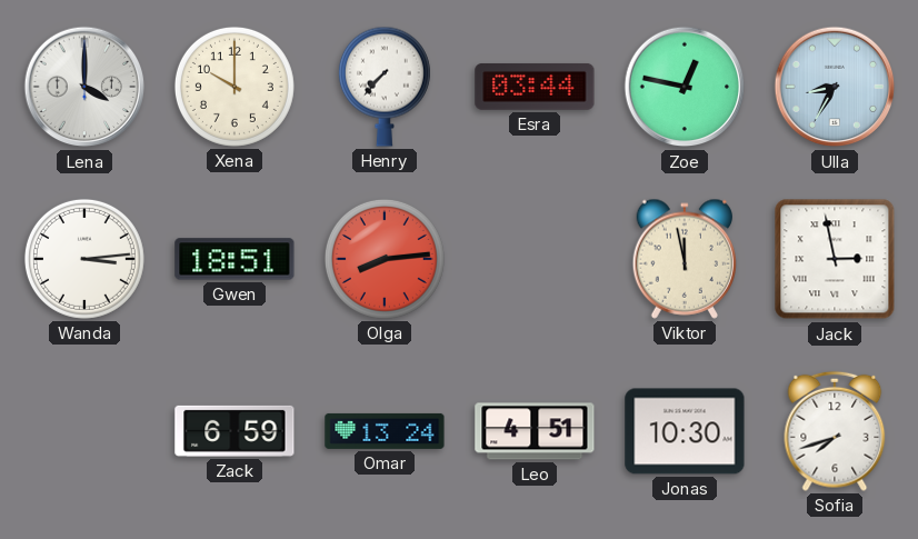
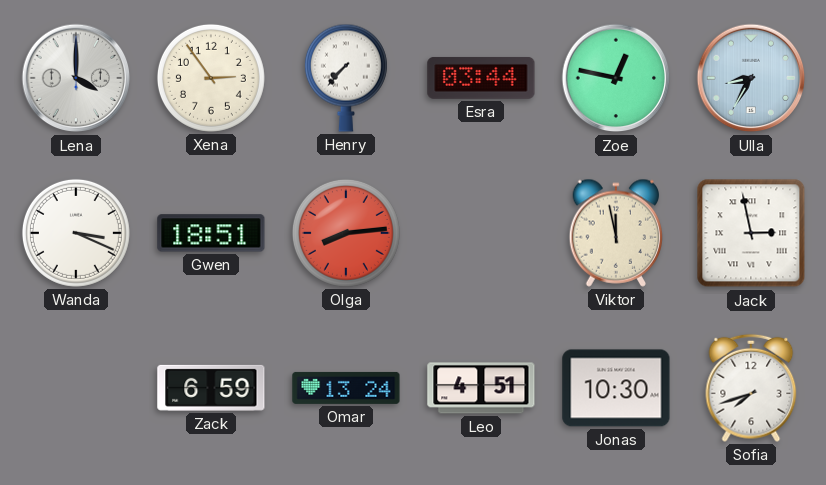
Xena: 10:00 -> 2:54
Wanda: 3:14 -> 3:19
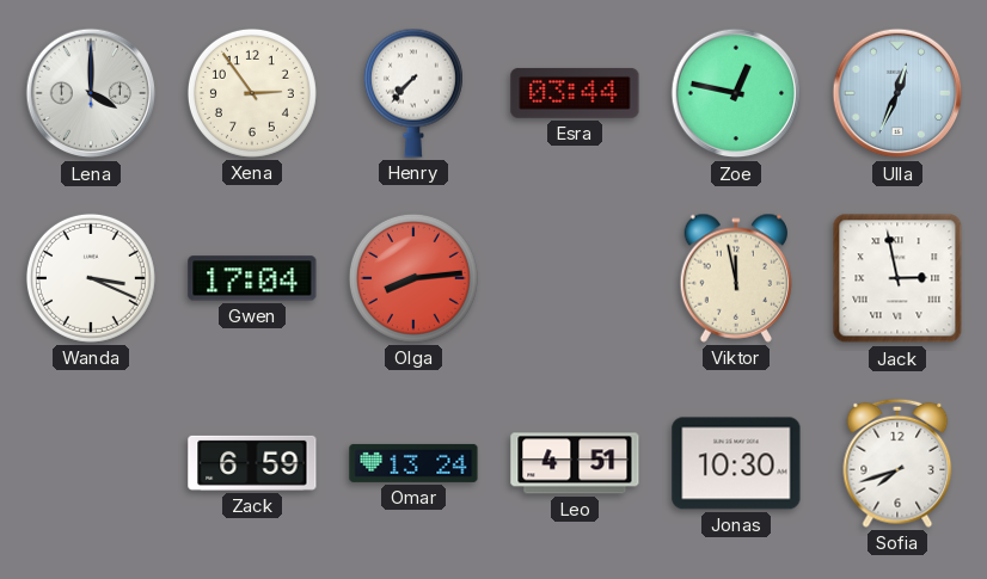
Ulla: 8:35 -> 12:34
Gwen: 18:51 -> 17:04
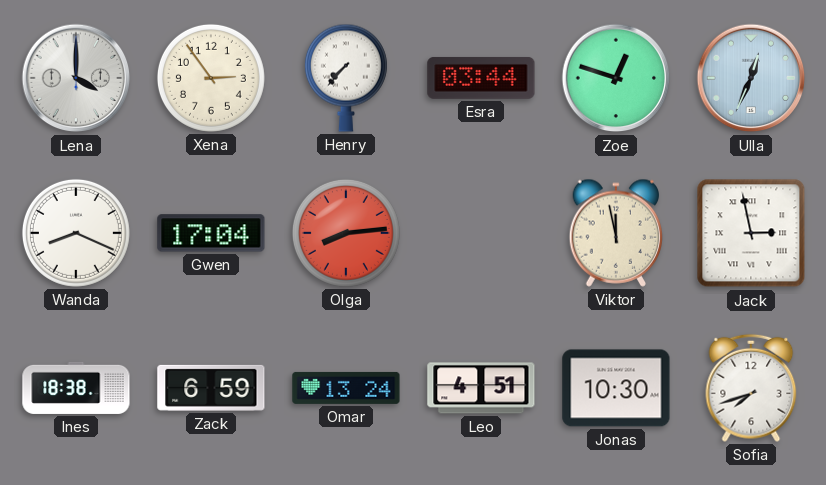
Zoe: 12:47 -> 12:48
Wanda: 3:19 -> 8:19
Ines: none -> 18:38
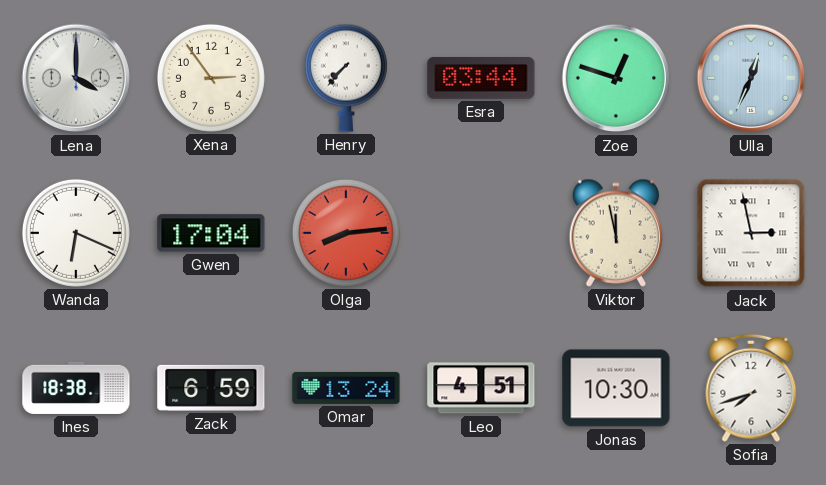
Wanda: 8:19 -> 6:19
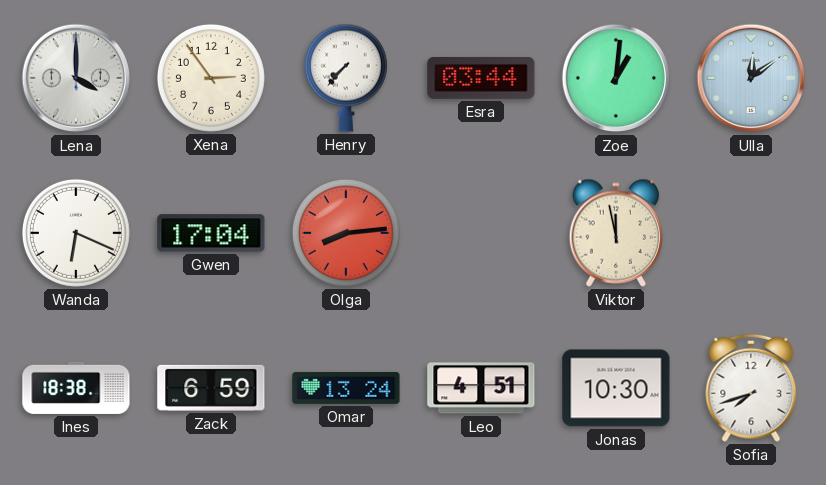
Zoe: 12:48 -> 1:01
Ulla: 12:34 -> 12:09
Jack: 2:58 -> none
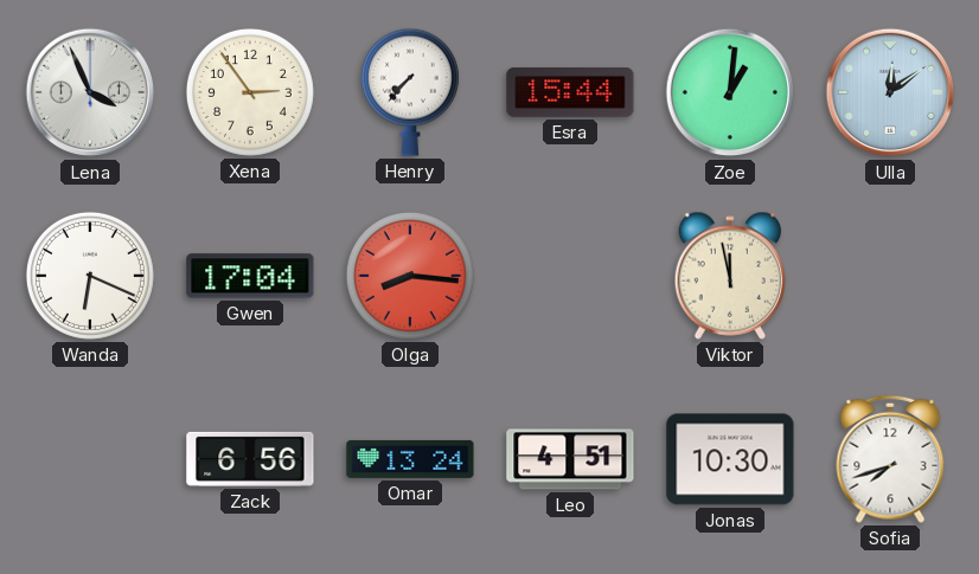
Lena: 4:00 -> 3:56
Esra: 03:44 -> 15:44
Olga: 8:14 -> 8:16
Ines: 18:38 -> none
Zack: 6:59 -> 6:56
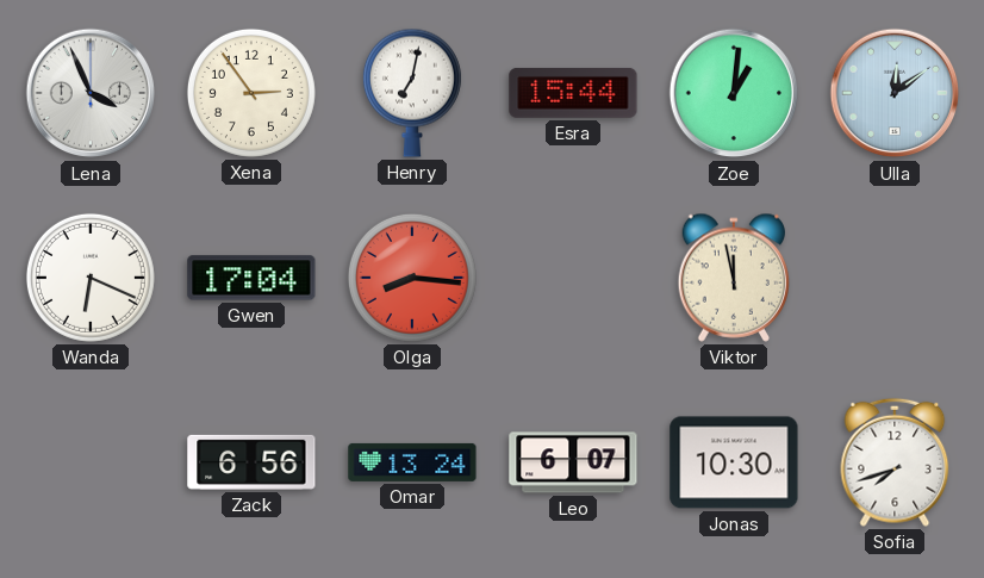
Henry: 7:37 -> 7:02
Leo: 4:51 -> 6:07
